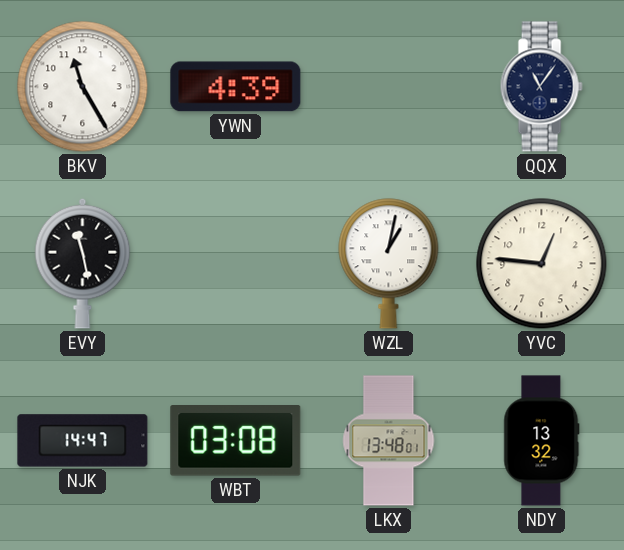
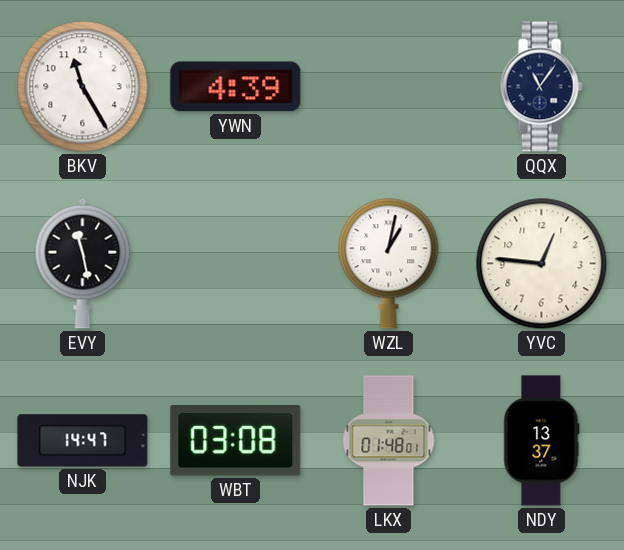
LKX: 13:48 -> 01:48
NDY: 13:32 -> 13:37
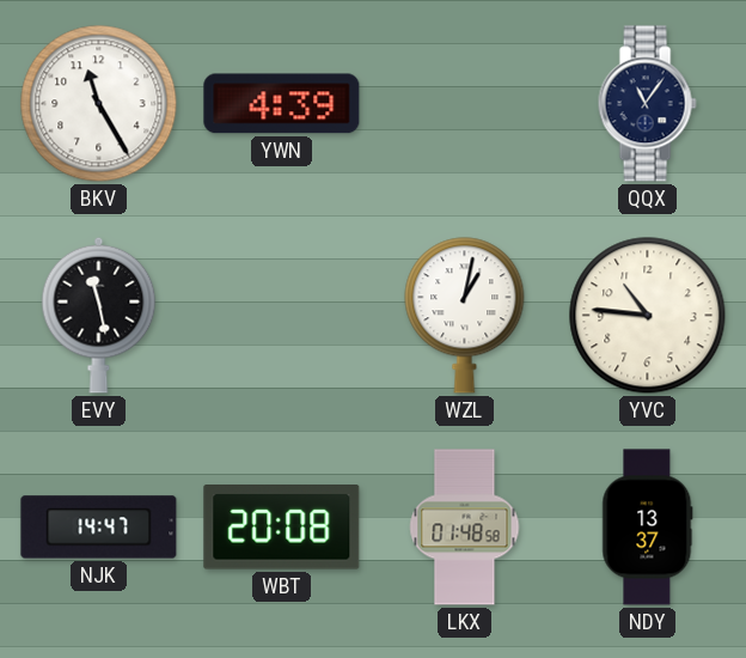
YVC: 12:46 -> 10:46
WBT: 03:08 -> 20:08
LKX: 01:48:01 -> 01:48:58
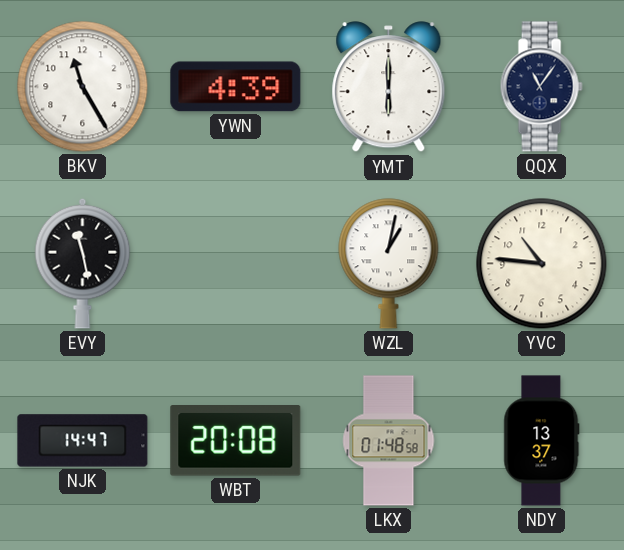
YMT: none -> 6:00
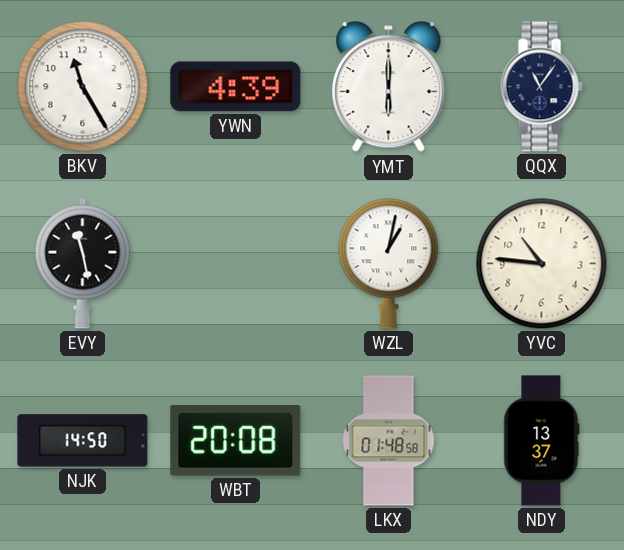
NJK: 14:47 -> 14:50
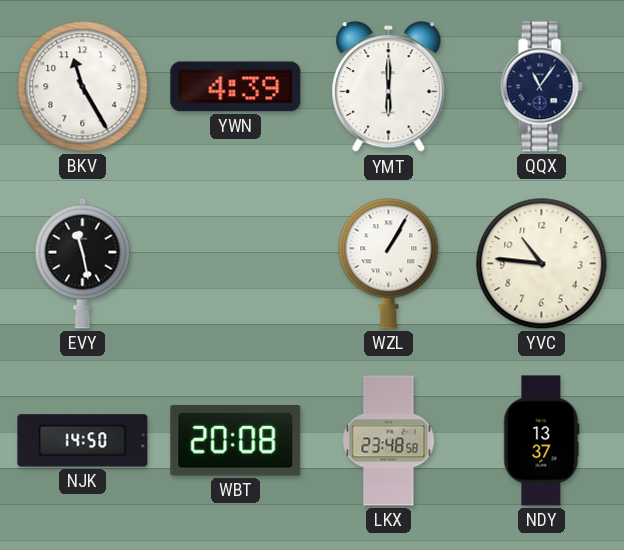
WZL: 1:02 -> 1:05
LKX: 01:48 -> 23:48
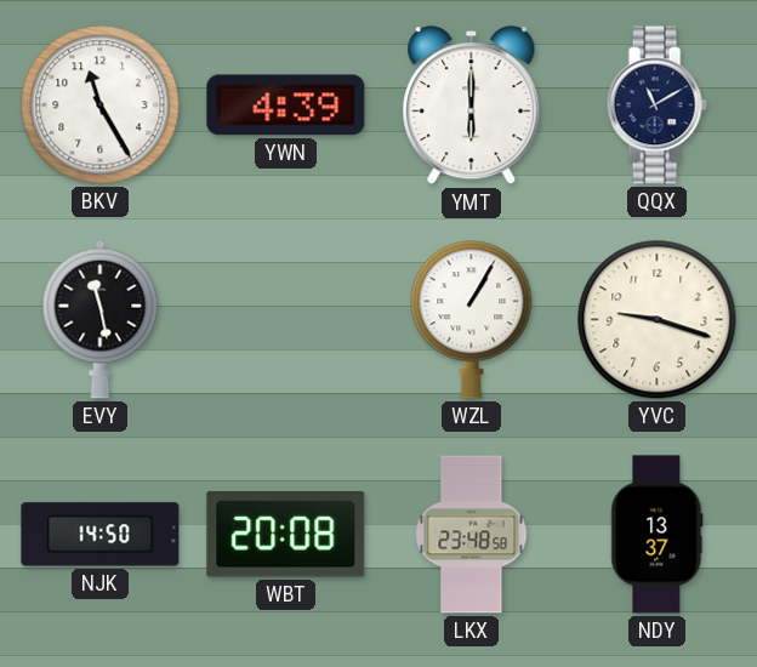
QQX: 11:06 -> 11:10
YVC: 10:46 -> 9:18
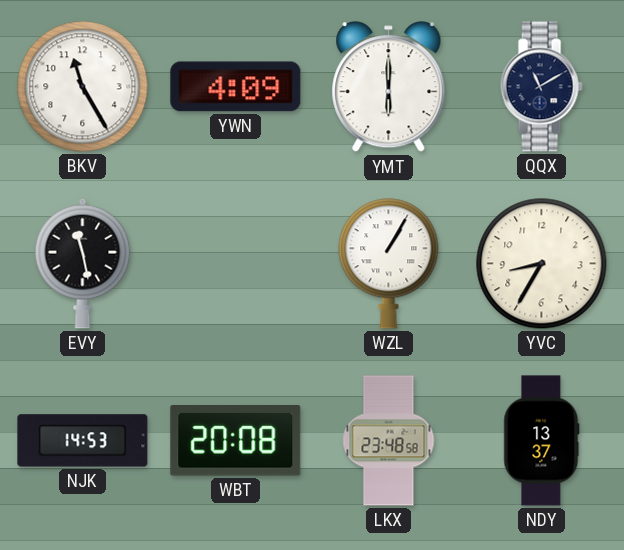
YWN: 4:39 -> 4:09
YVC: 9:18 -> 8:35
NJK: 14:50 -> 14:53
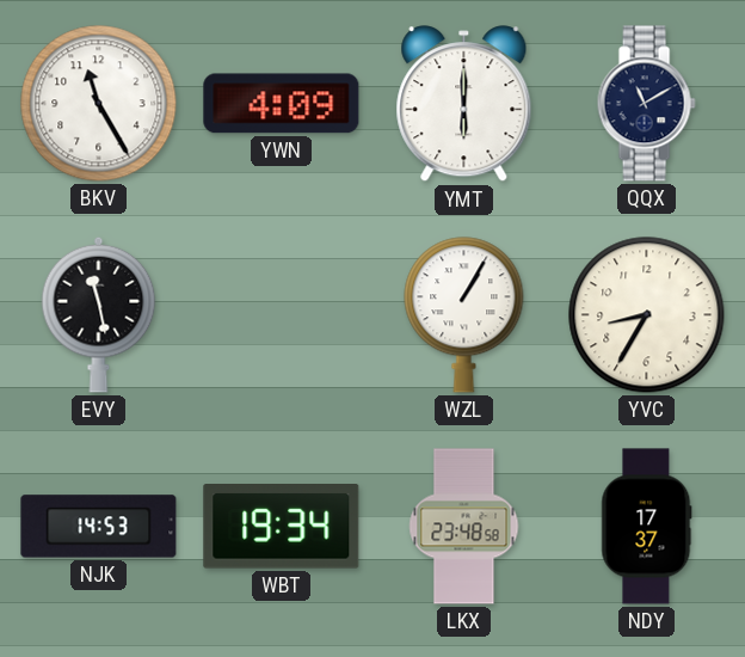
WBT: 20:08 -> 19:34
NDY: 13:37 -> 17:37
